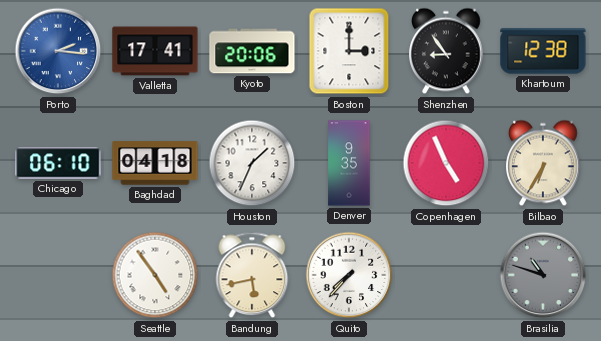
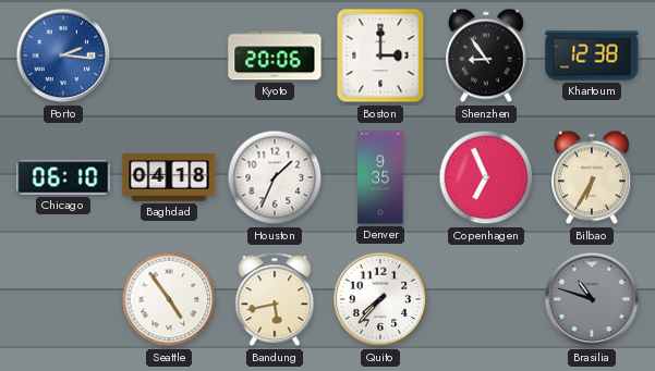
Valletta: 17:41 -> none
Copenhagen: 4:56 -> 6:56
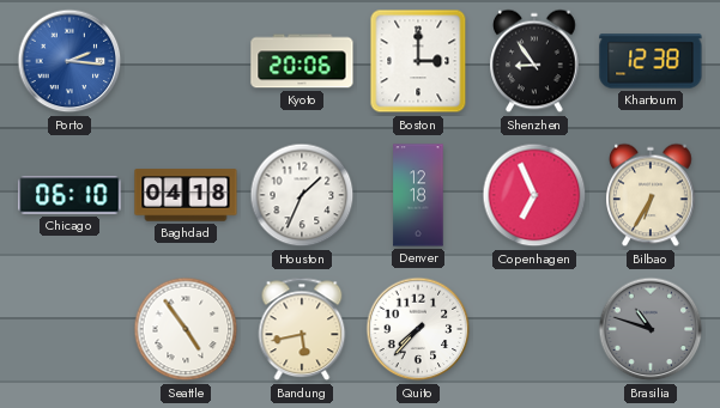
Denver: 9:35 -> 12:18
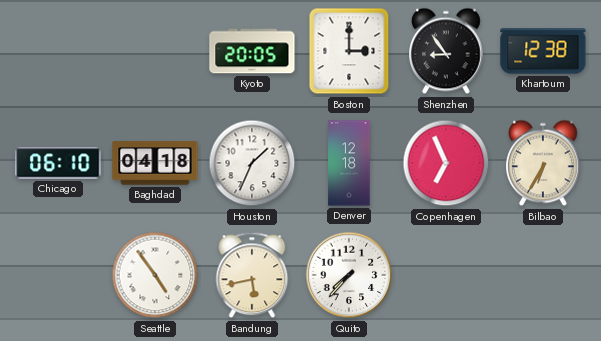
Porto: 2:16 -> none
Kyoto: 20:06 -> 20:05
Brasilia: 10:48 -> none
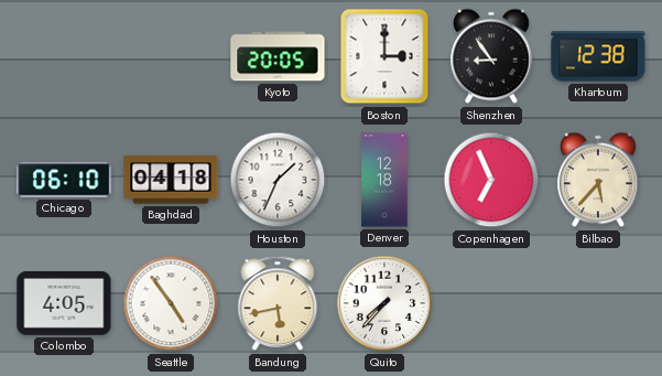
Bilbao: 6:35 -> 5:37
Colombo: none -> 4:05
